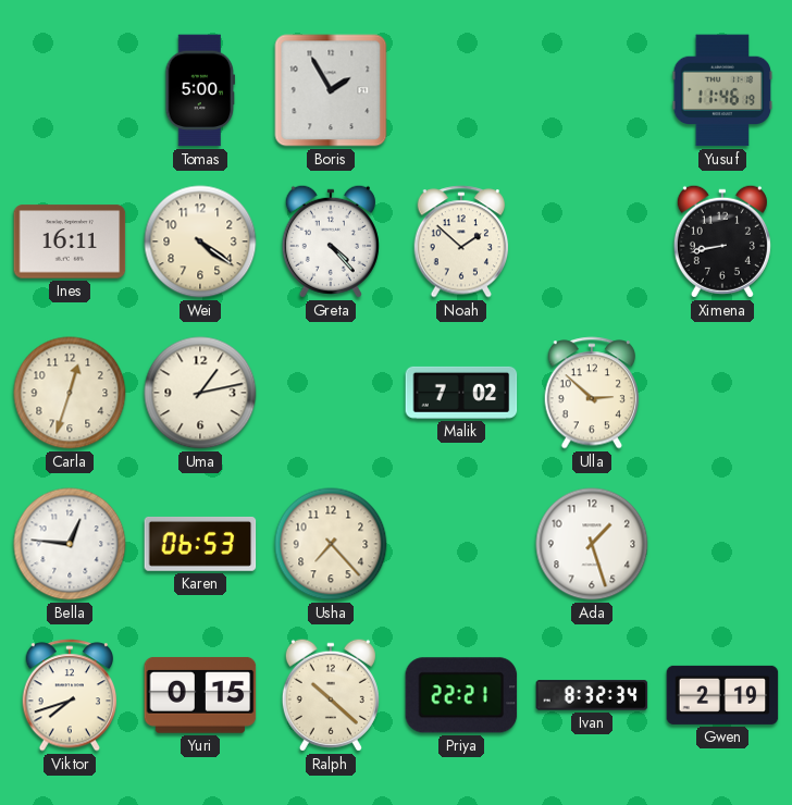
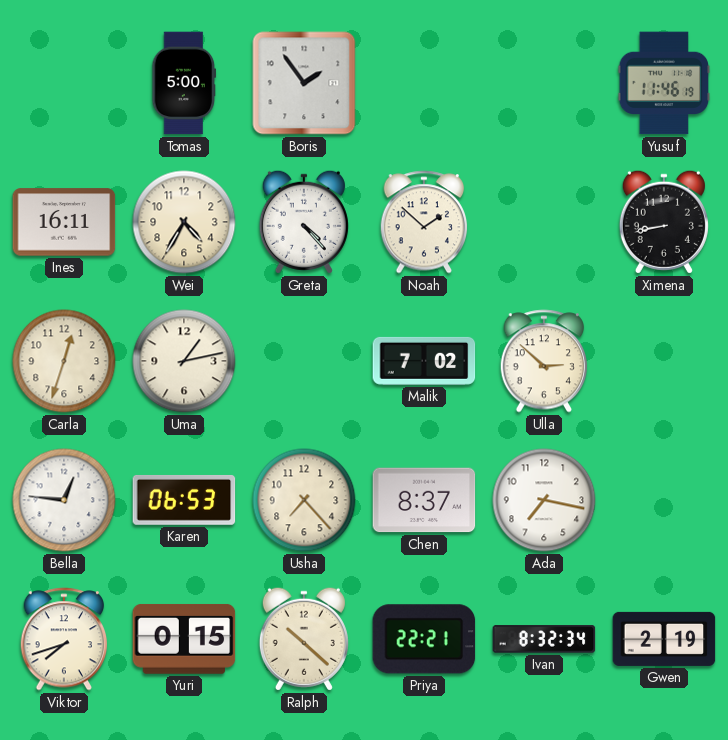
Boris: 1:55 -> 1:54
Wei: 4:21 -> 4:35
Chen: none -> 8:37
Ada: 1:27 -> 7:17
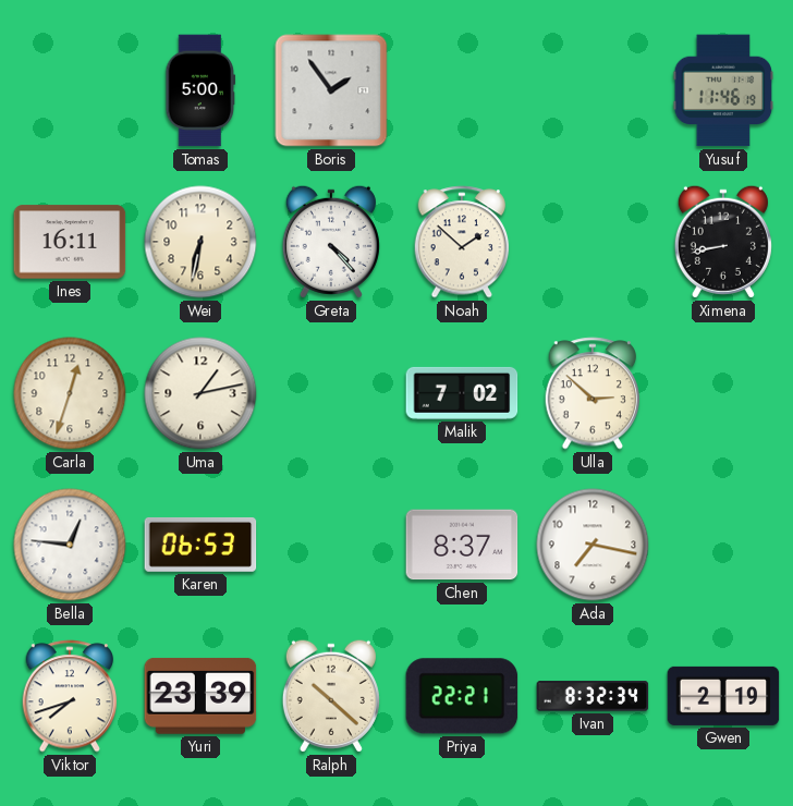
Wei: 4:35 -> 6:32
Usha: 7:23 -> none
Yuri: 0:15 -> 23:39
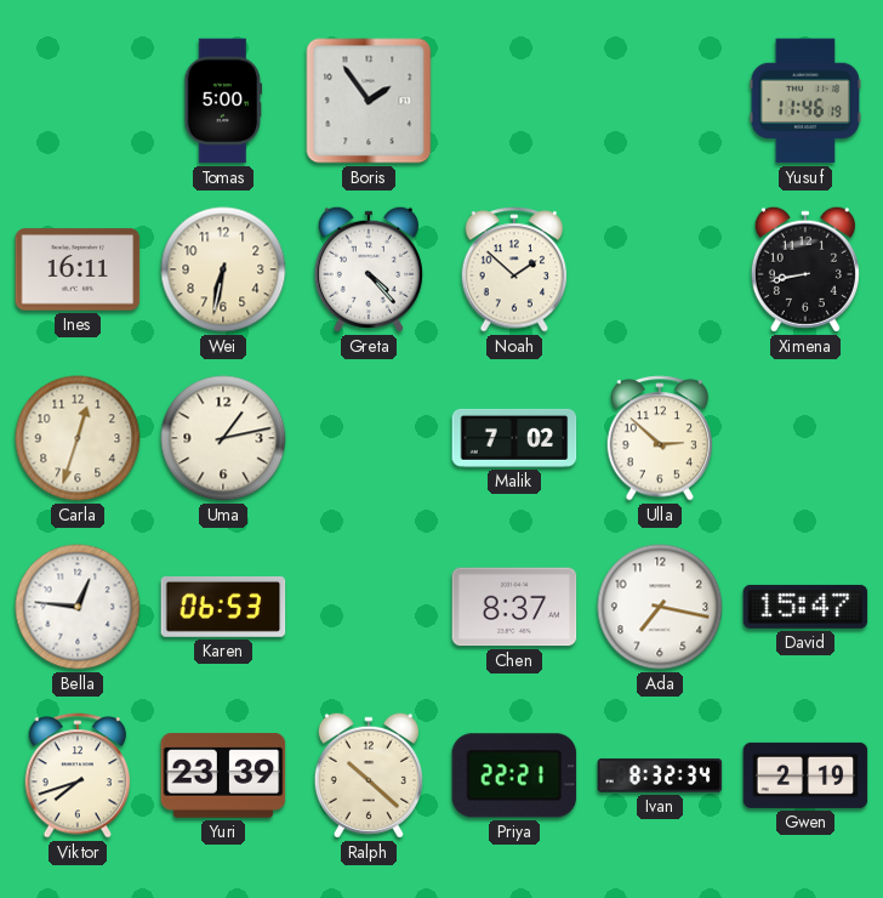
David: none -> 15:47
